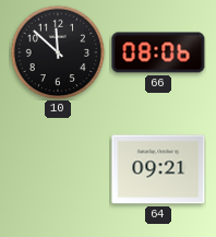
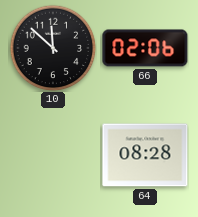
66: 08:06 -> 02:06
64: 09:21 -> 08:28
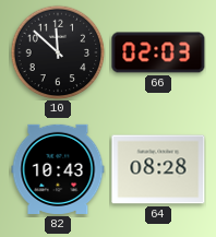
66: 02:06 -> 02:03
82: none -> 10:43
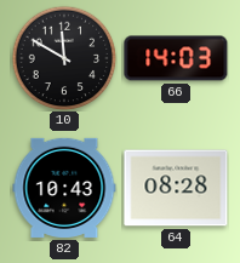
10: 11:52 -> 11:50
66: 02:03 -> 14:03
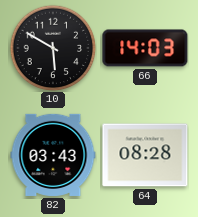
10: 11:50 -> 5:50
82: 10:43 -> 03:43
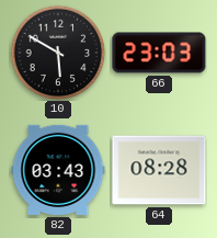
66: 14:03 -> 23:03
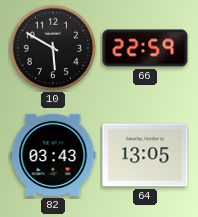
66: 23:03 -> 22:59
64: 08:28 -> 13:05
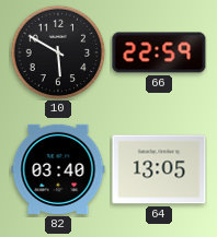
82: 03:43 -> 03:40
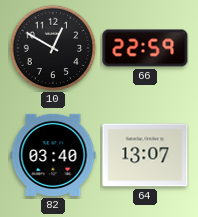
10: 5:50 -> 12:50
64: 13:05 -> 13:07
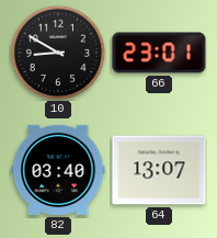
10: 12:50 -> 8:50
66: 22:59 -> 23:01
